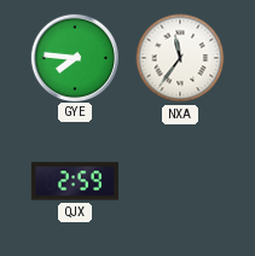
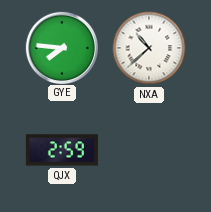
NXA: 11:36 -> 10:38
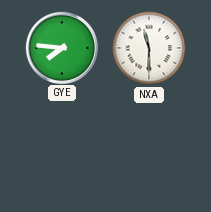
NXA: 10:38 -> 11:30
QJX: 2:59 -> none
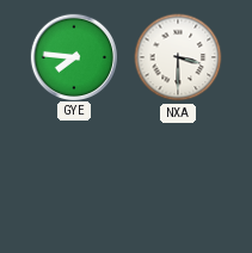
NXA: 11:30 -> 3:30
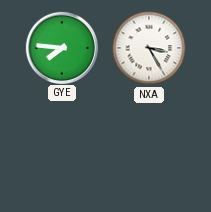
NXA: 3:30 -> 3:25
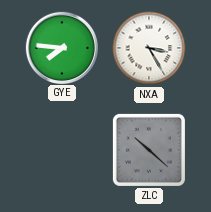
ZLC: none -> 10:22
